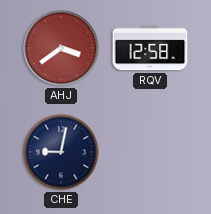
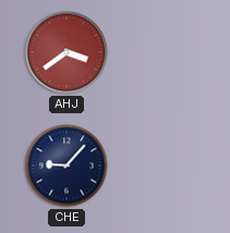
RQV: 12:58 -> none
CHE: 9:02 -> 9:07
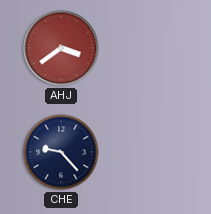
CHE: 9:07 -> 9:23
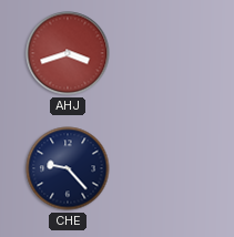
AHJ: 3:39 -> 3:42
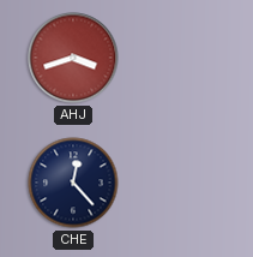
CHE: 9:23 -> 12:23
